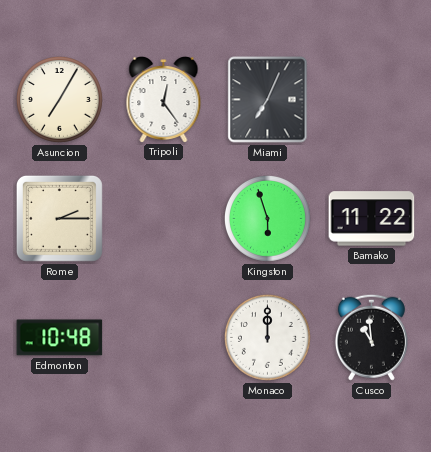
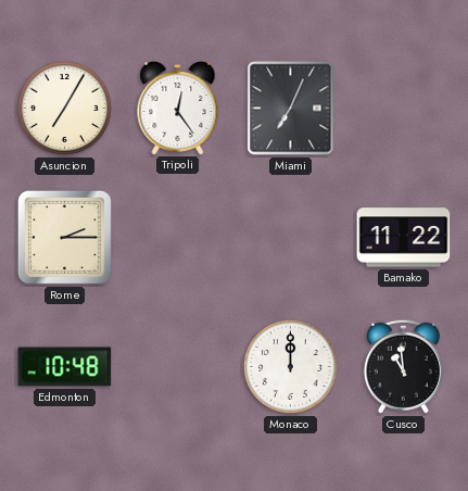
Kingston: 5:57 -> none
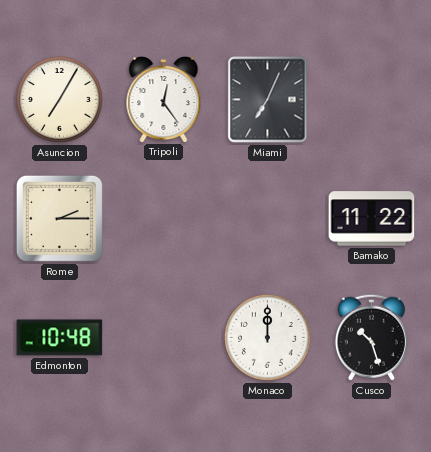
Cusco: 10:59 -> 10:27
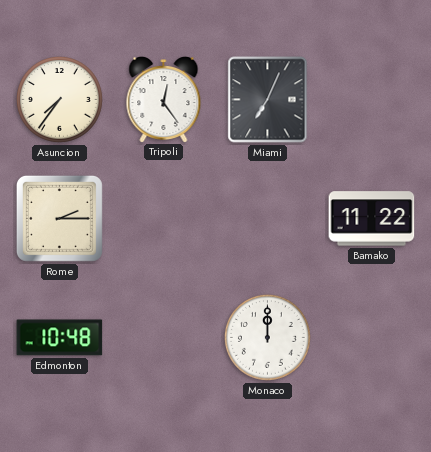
Asuncion: 7:05 -> 7:36
Cusco: 10:27 -> none
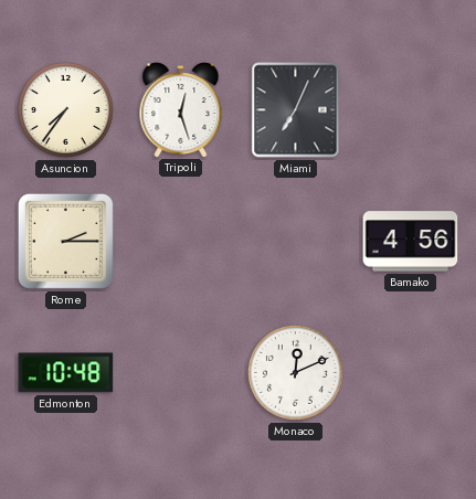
Tripoli: 12:24 -> 12:27
Bamako: 11:22 -> 4:56
Monaco: 12:00 -> 12:11
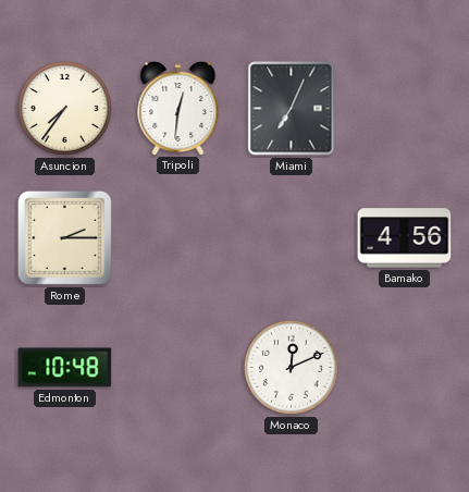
Tripoli: 12:27 -> 12:31
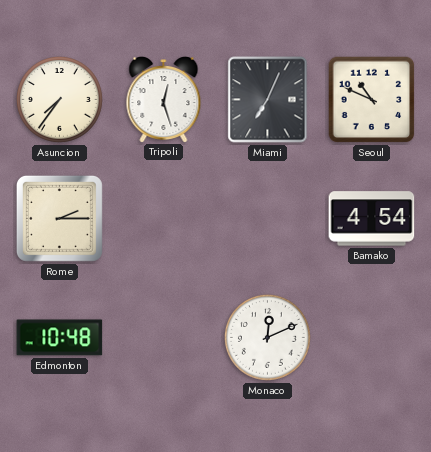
Tripoli: 12:31 -> 12:27
Seoul: none -> 10:49
Bamako: 4:56 -> 4:54
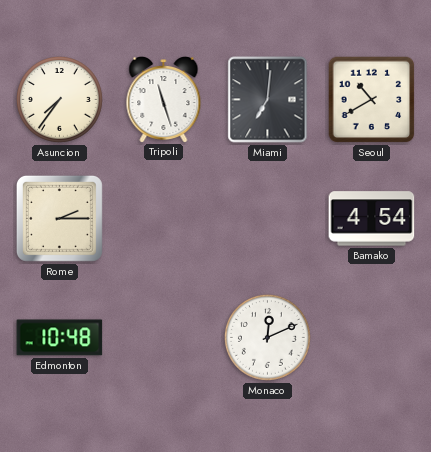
Tripoli: 12:27 -> 11:27
Miami: 7:04 -> 7:01
Seoul: 10:49 -> 10:40
